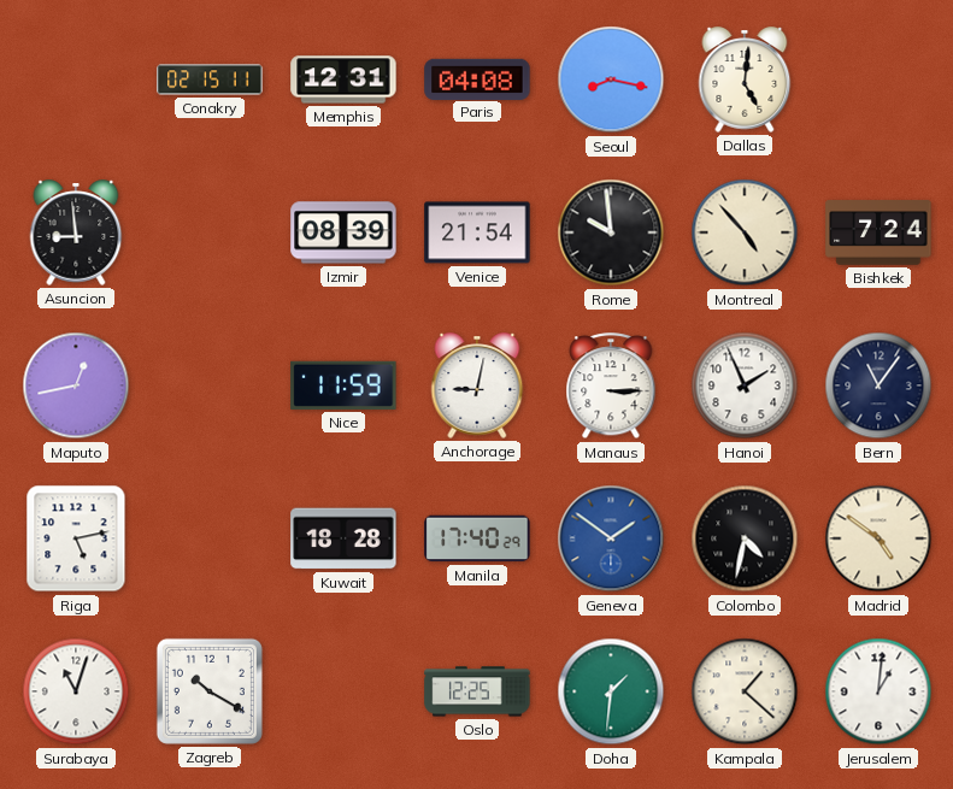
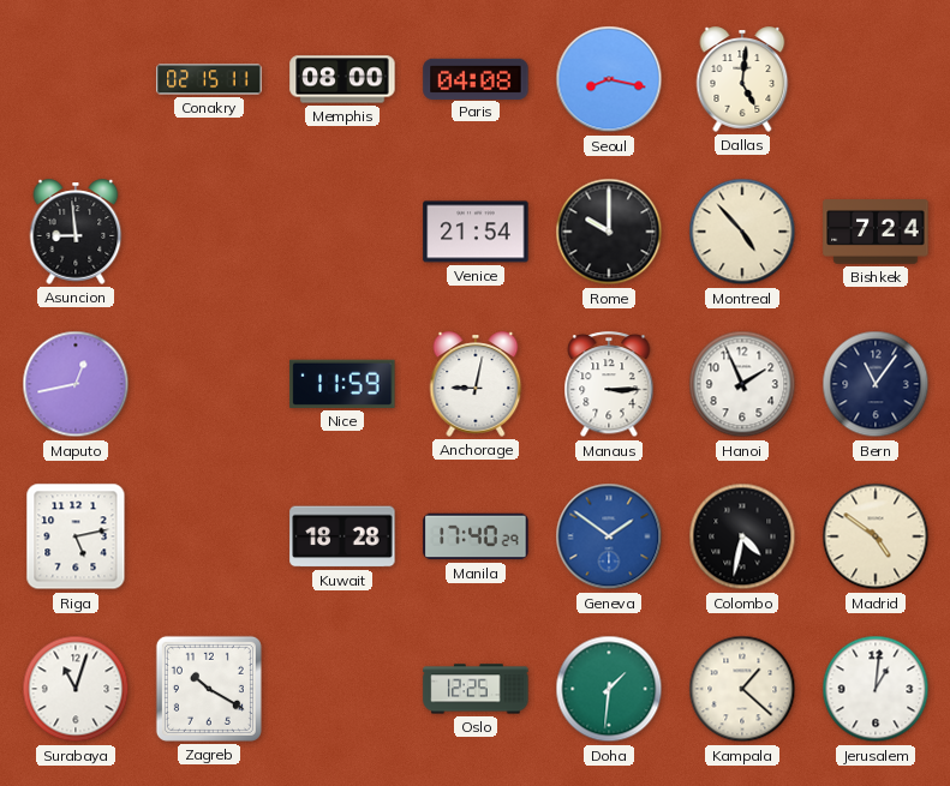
Memphis: 12:31 -> 08:00
Izmir: 08:39 -> none
Rome: 9:59 -> 10:00
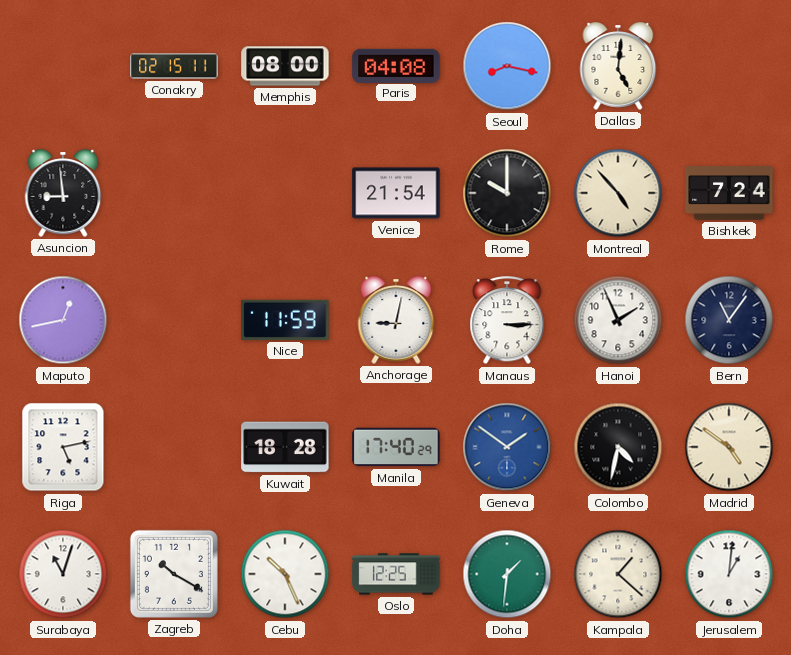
Cebu: none -> 10:26
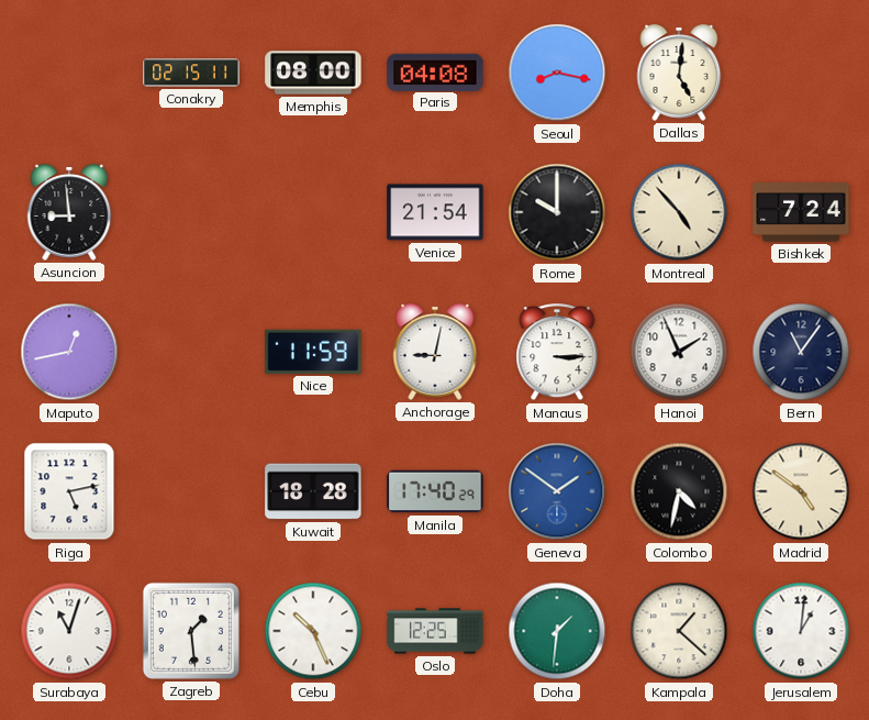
Zagreb: 10:20 -> 1:29
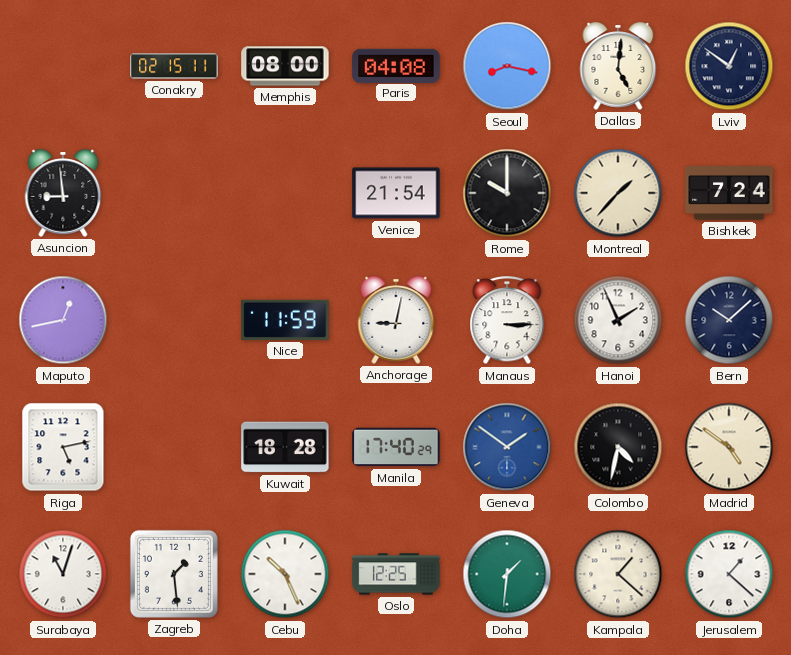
Lviv: none -> 12:51
Montreal: 4:53 -> 1:37
Bern: 11:06 -> 10:08
Jerusalem: 1:01 -> 1:22
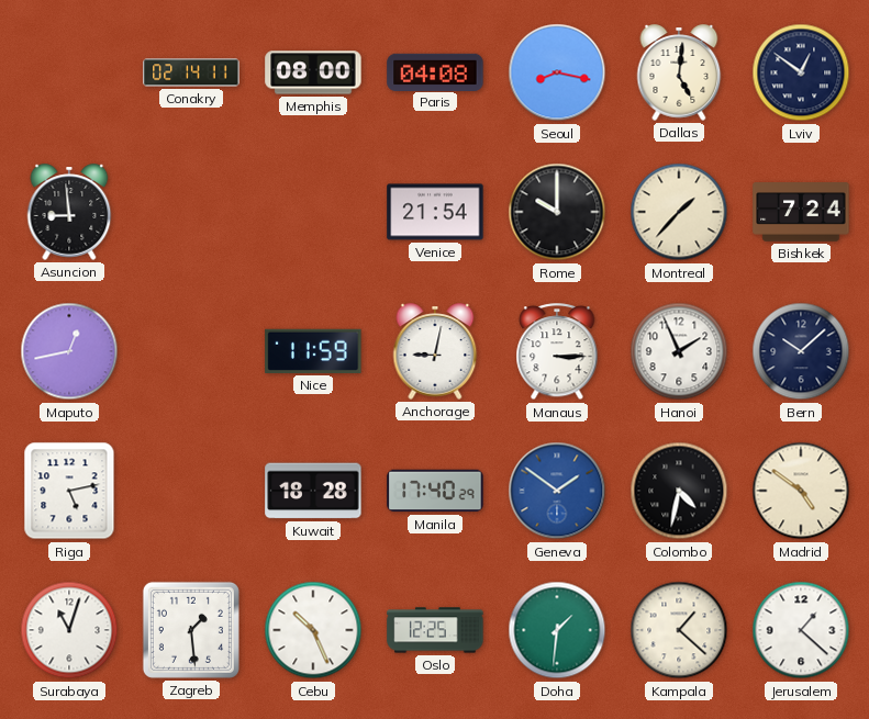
Conakry: 02:15 -> 02:14
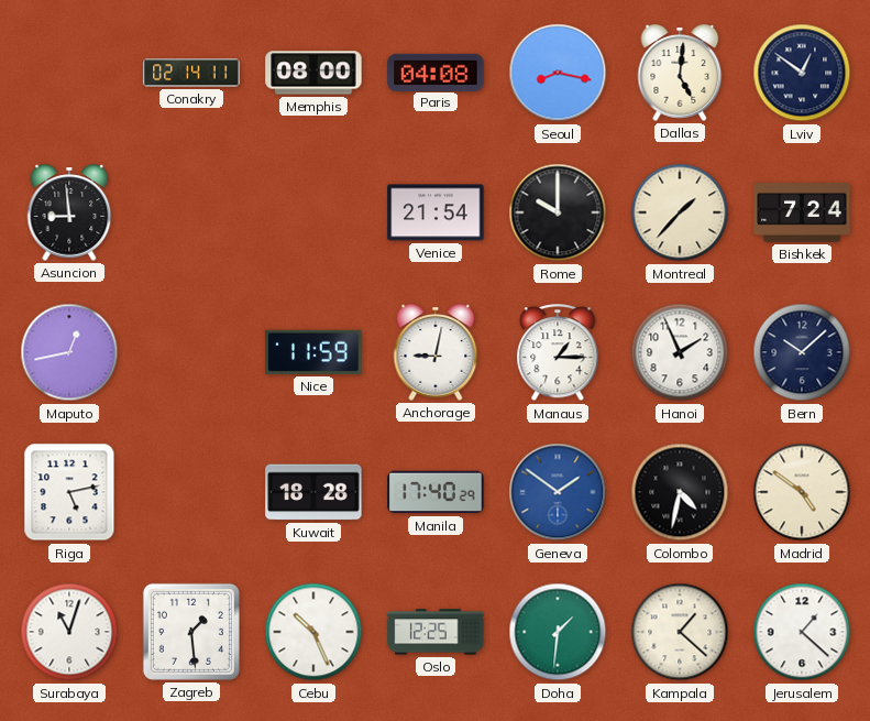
Manaus: 3:15 -> 1:15
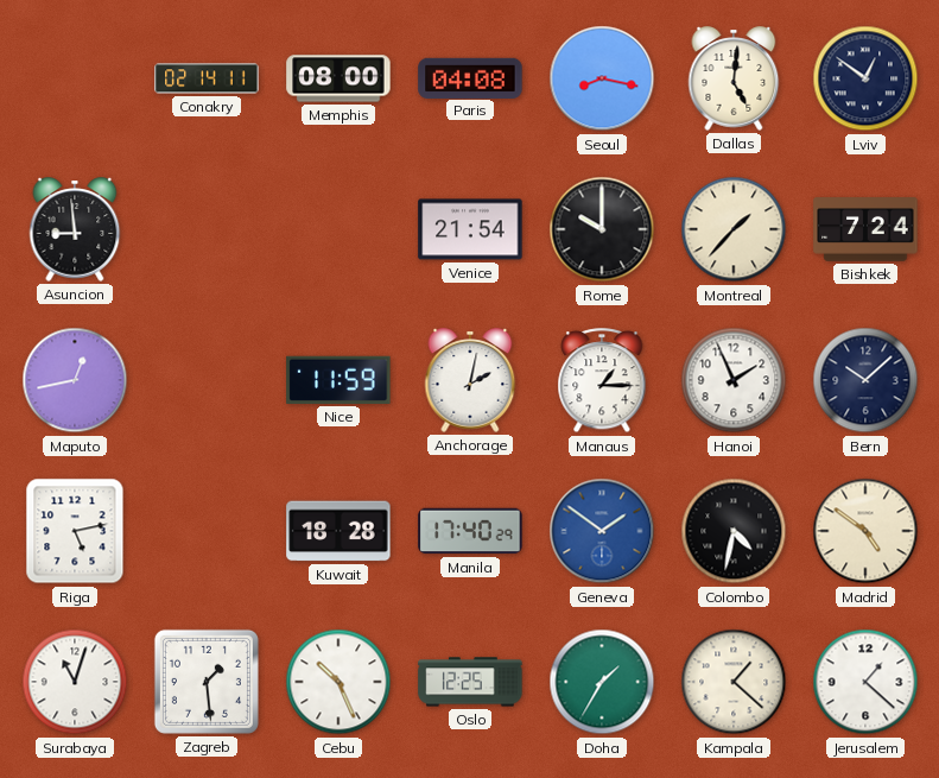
Anchorage: 9:02 -> 2:02
Doha: 1:31 -> 1:35
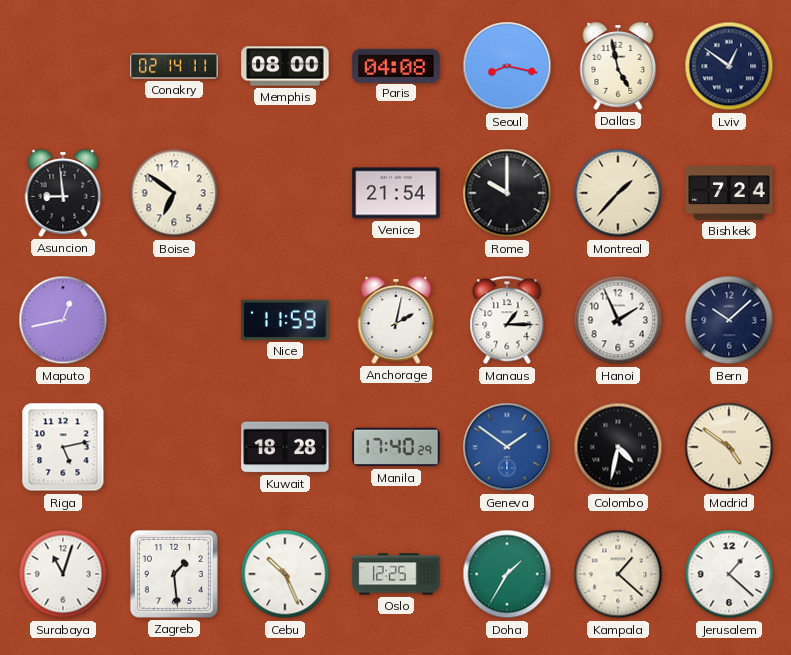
Dallas: 5:01 -> 4:58
Boise: none -> 6:51
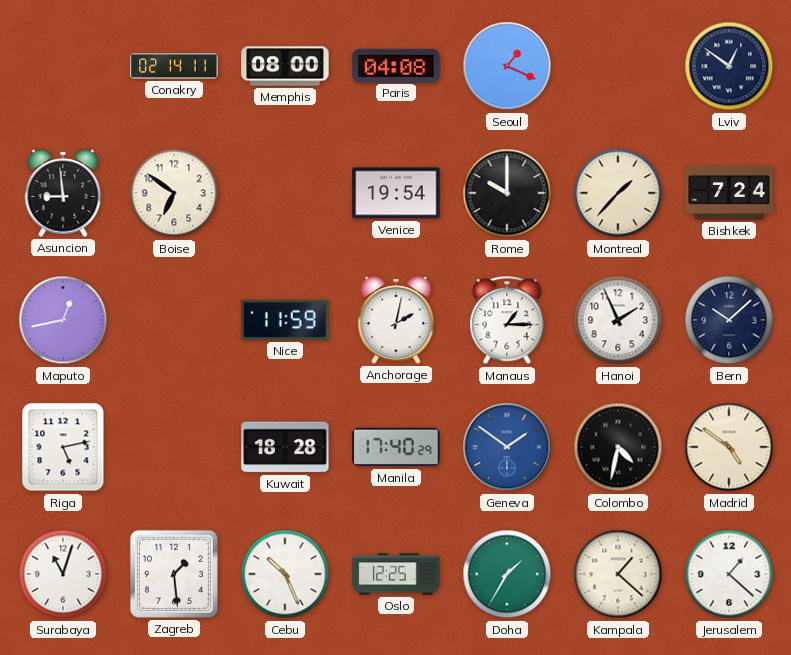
Seoul: 8:17 -> 1:19
Dallas: 4:58 -> none
Venice: 21:54 -> 19:54
